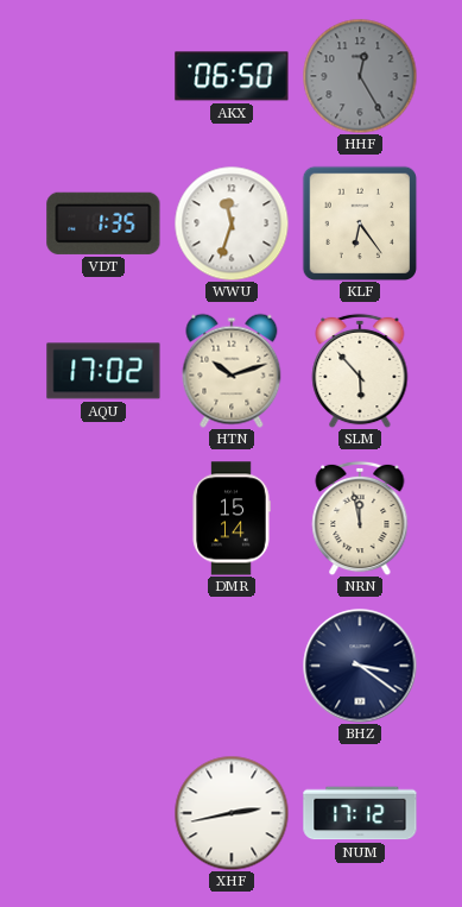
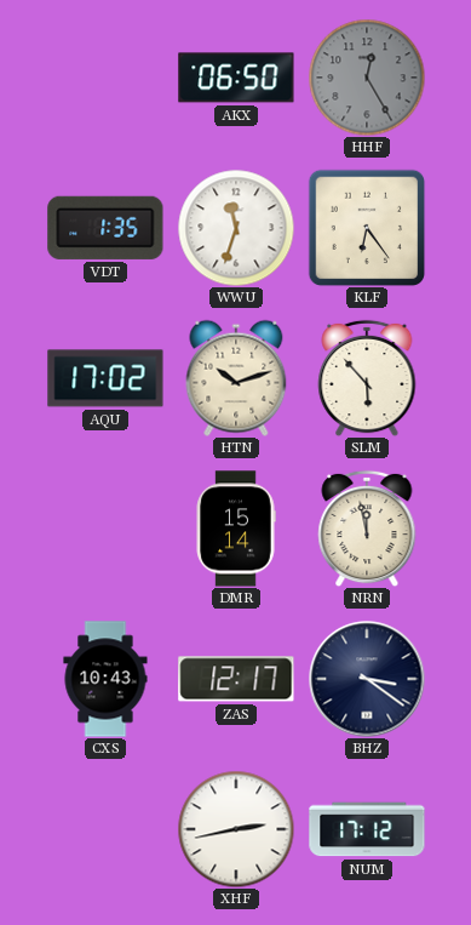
CXS: none -> 10:43
ZAS: none -> 12:17
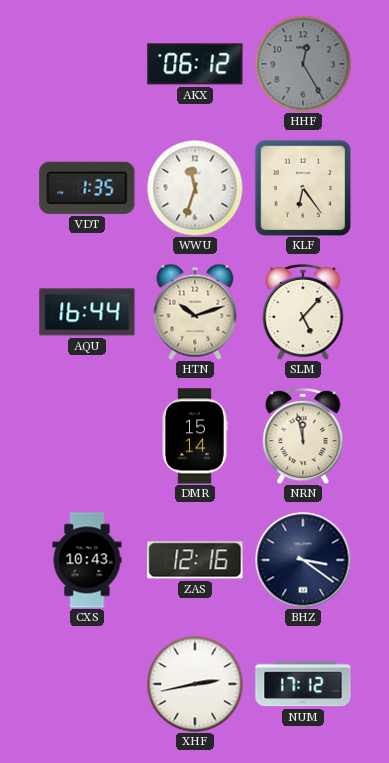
AKX: 06:50 -> 06:12
AQU: 17:02 -> 16:44
SLM: 5:53 -> 5:07
ZAS: 12:17 -> 12:16
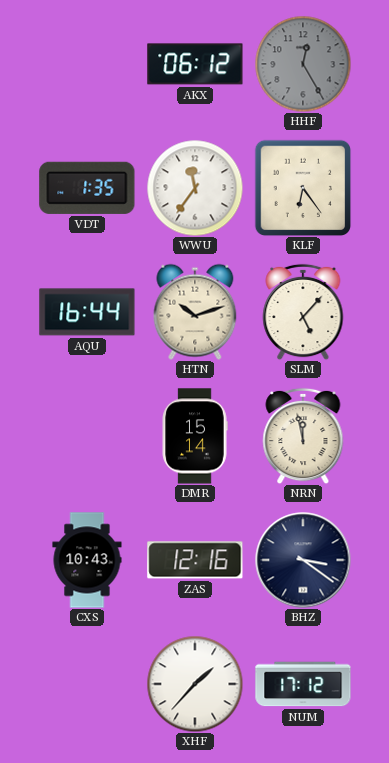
WWU: 11:33 -> 11:36
XHF: 2:43 -> 1:37
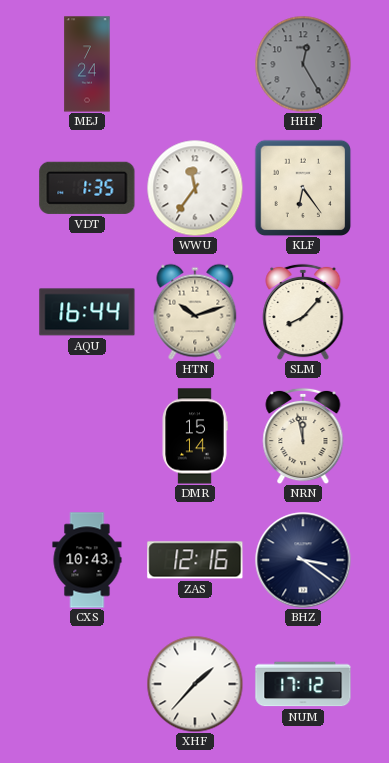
MEJ: none -> 7:24
AKX: 06:12 -> none
SLM: 5:07 -> 8:07
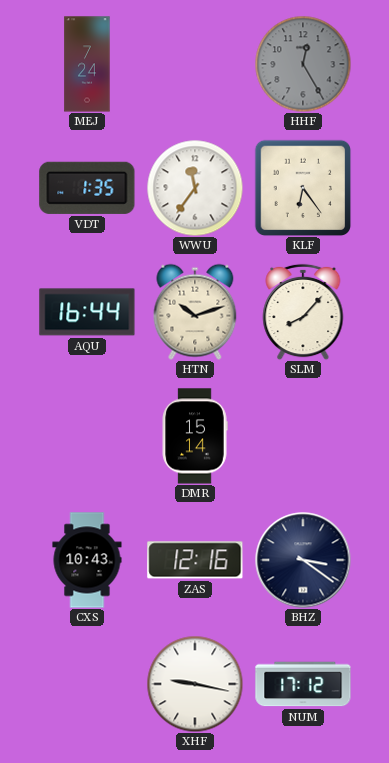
NRN: 11:58 -> none
XHF: 1:37 -> 9:17
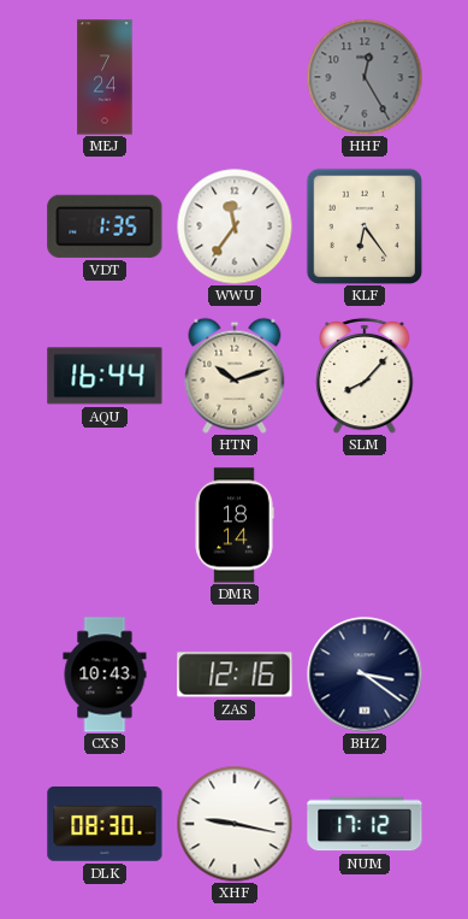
DMR: 15:14 -> 18:14
DLK: none -> 08:30
